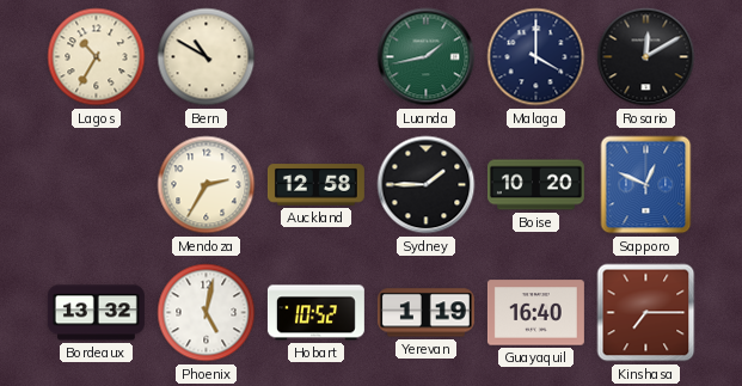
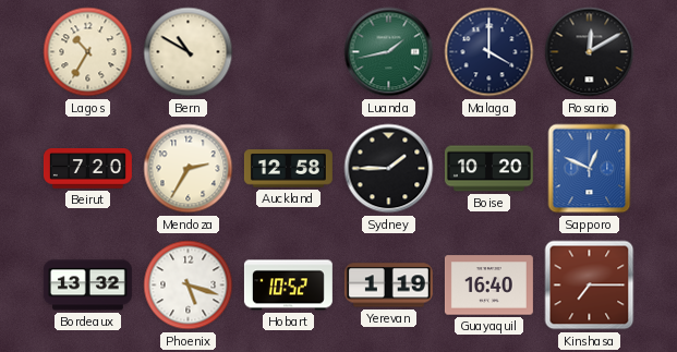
Beirut: none -> 7:20
Phoenix: 5:02 -> 5:18
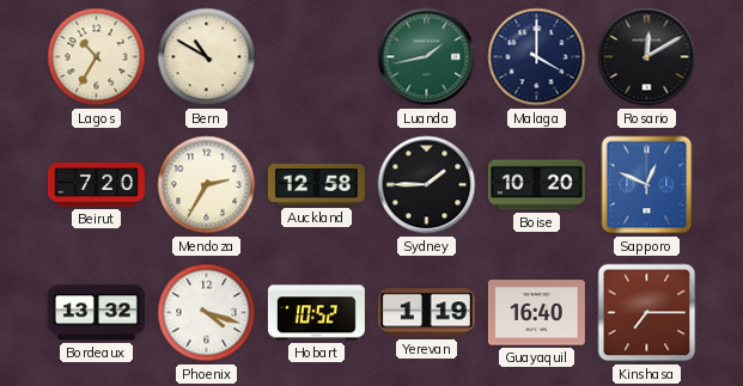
Phoenix: 5:18 -> 4:18
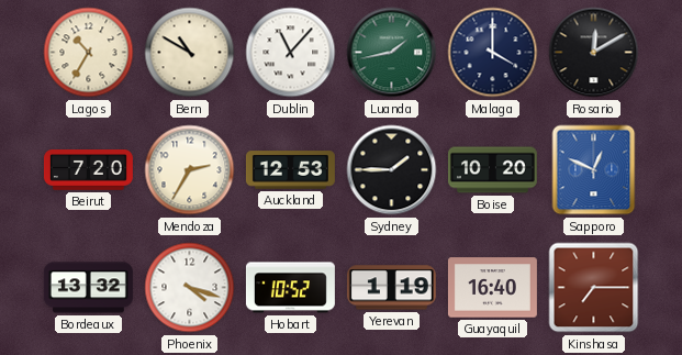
Dublin: none -> 11:07
Auckland: 12:58 -> 12:53
